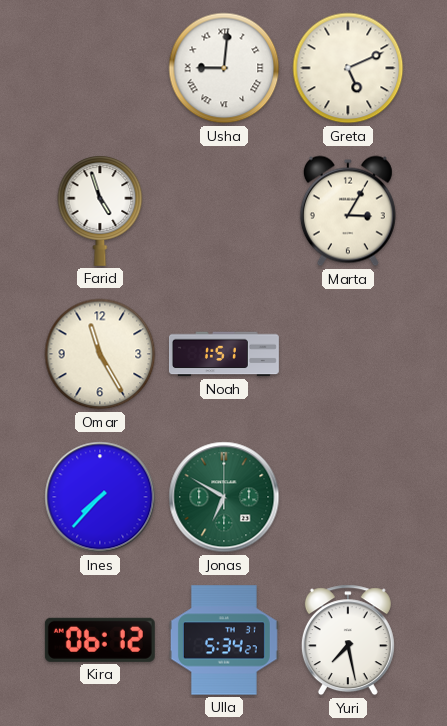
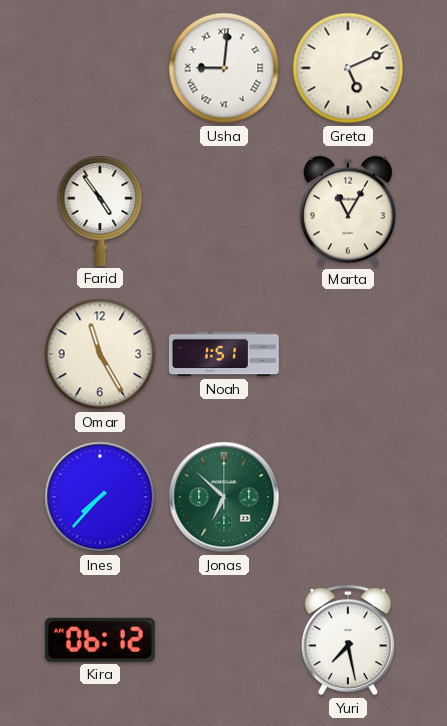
Farid: 4:57 -> 4:54
Marta: 3:05 -> 11:05
Jonas: 6:50 -> 6:52
Ulla: 5:34 -> none
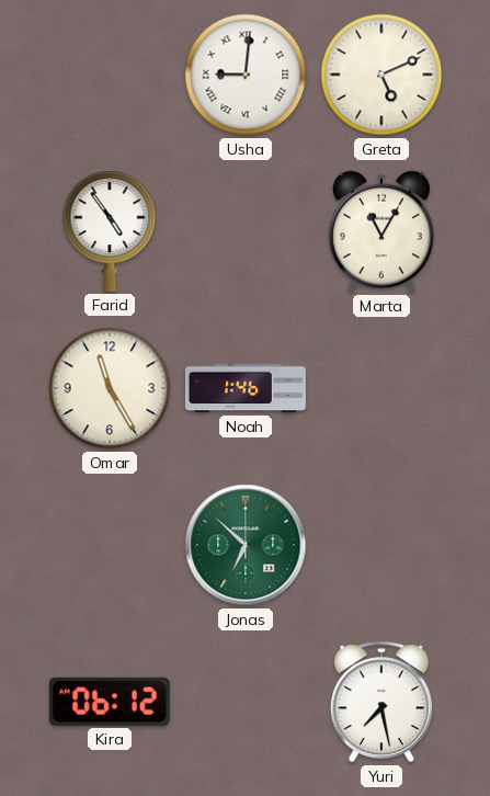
Noah: 1:51 -> 1:46
Ines: 7:37 -> none
